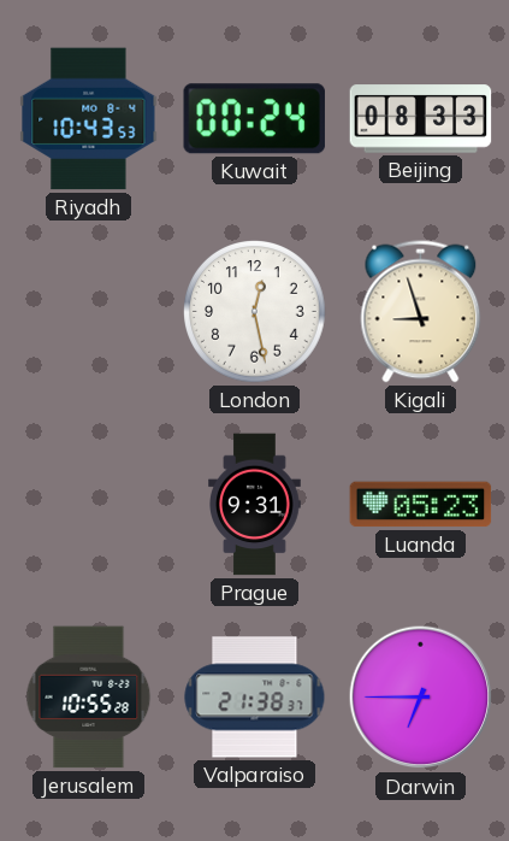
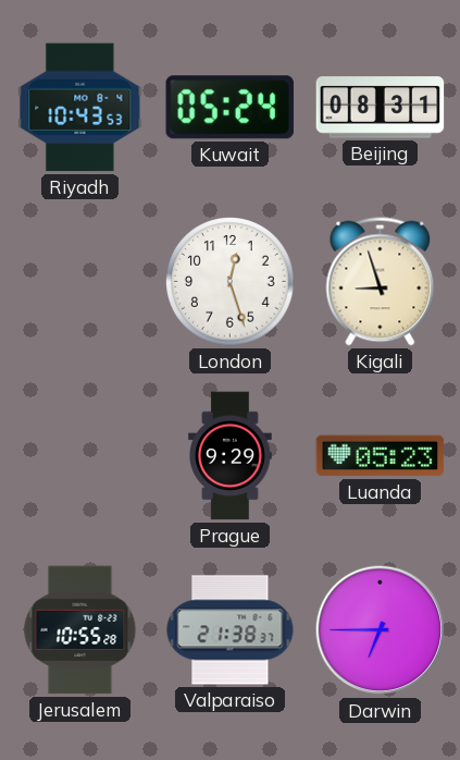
Kuwait: 00:24 -> 05:24
Beijing: 08:33 -> 08:31
London: 12:28 -> 12:27
Prague: 9:31 -> 9:29
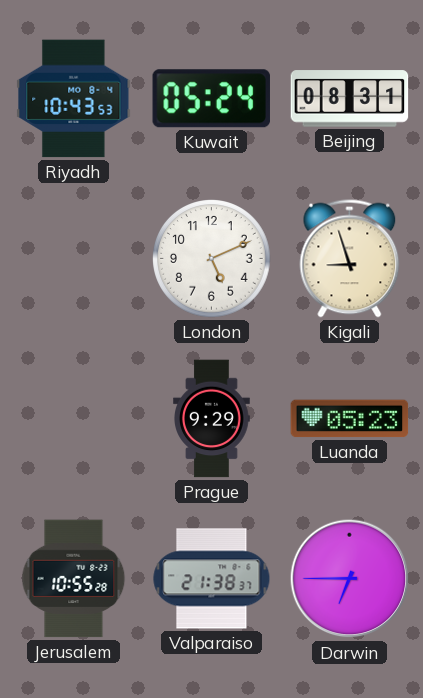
London: 12:27 -> 5:11
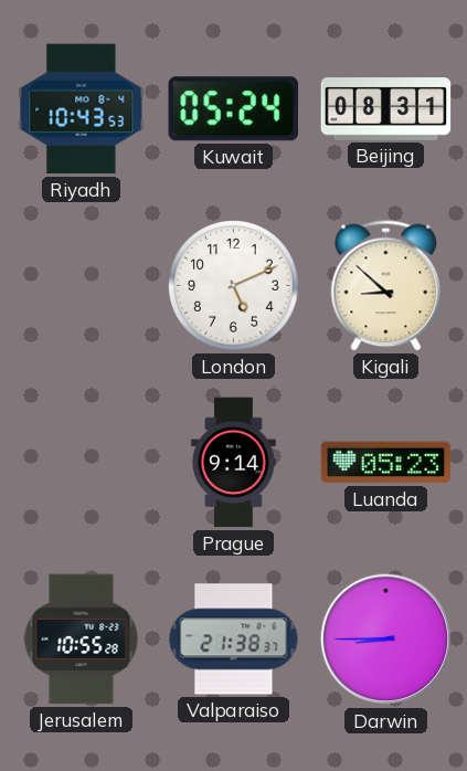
Kigali: 8:57 -> 8:52
Prague: 9:29 -> 9:14
Darwin: 6:45 -> 8:45
